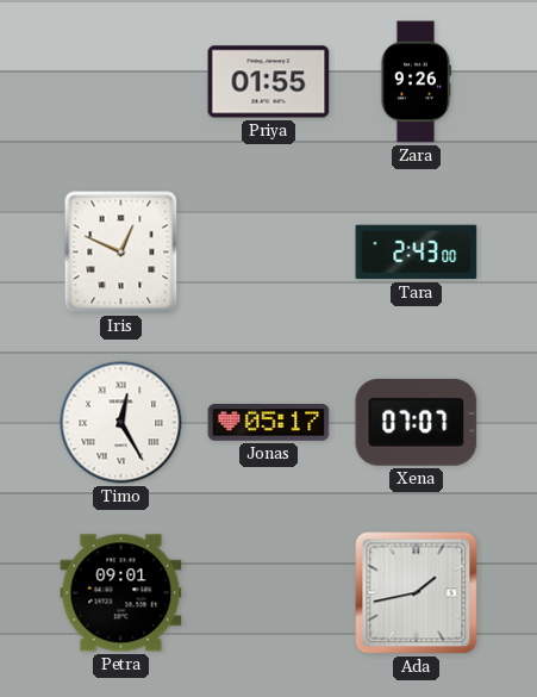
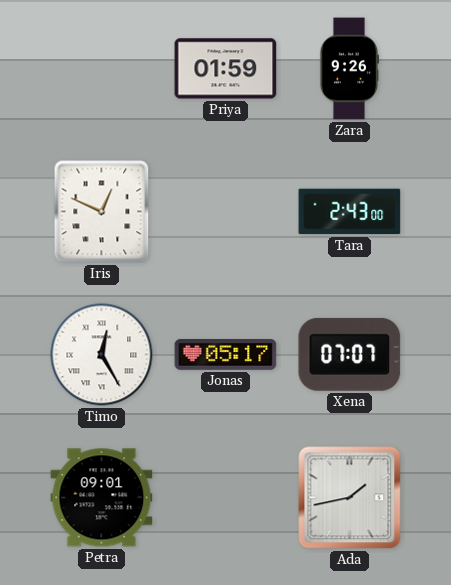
Priya: 01:55 -> 01:59
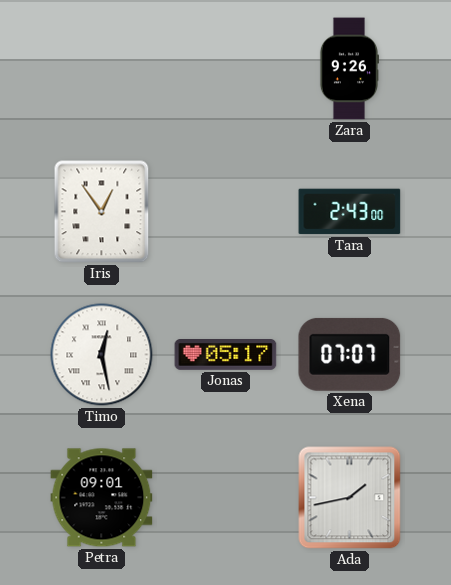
Priya: 01:59 -> none
Iris: 12:49 -> 12:54
Timo: 12:25 -> 12:28
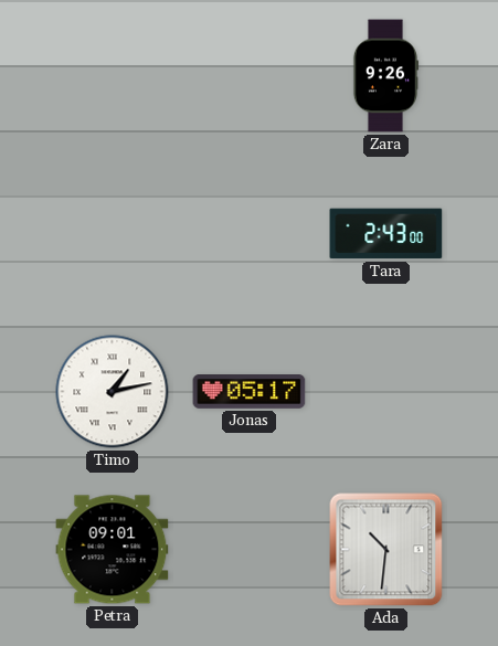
Iris: 12:54 -> none
Timo: 12:28 -> 1:13
Xena: 07:07 -> none
Ada: 1:43 -> 10:31
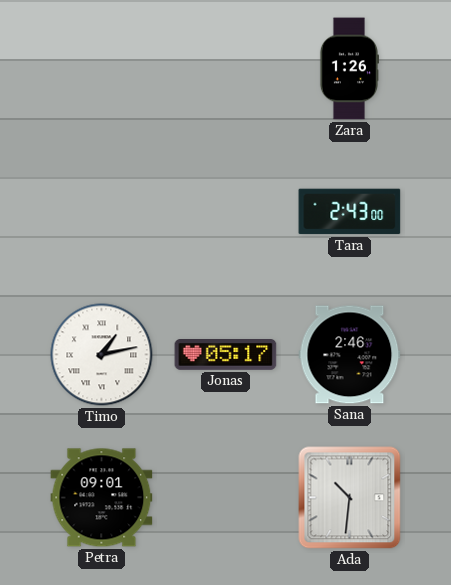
Zara: 9:26 -> 1:26
Sana: none -> 2:46
